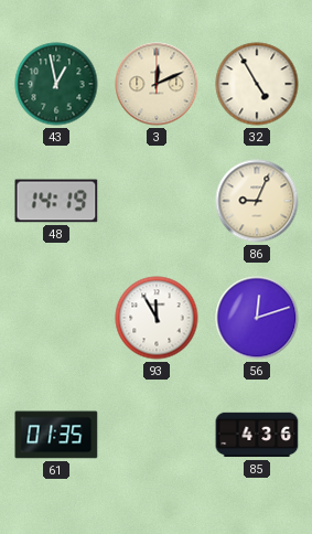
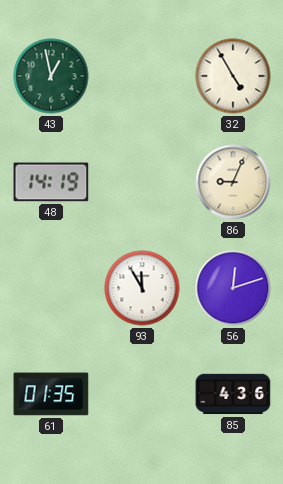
3: 12:11 -> none
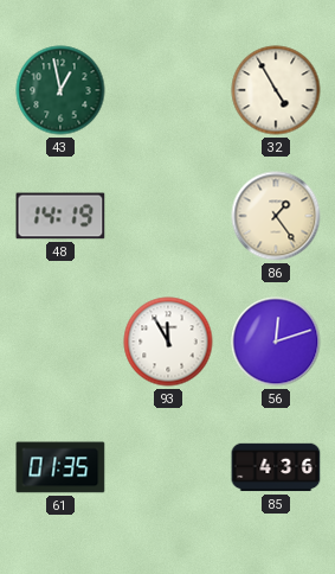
86: 9:04 -> 1:24
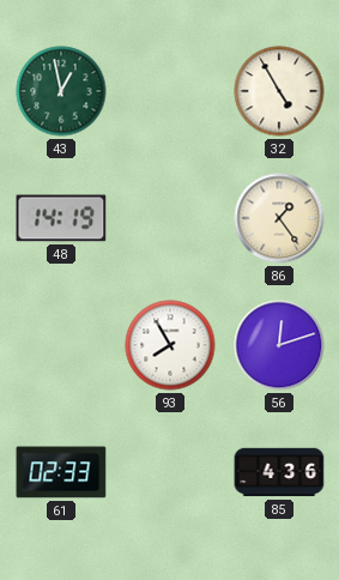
93: 11:55 -> 7:55
61: 01:35 -> 02:33
